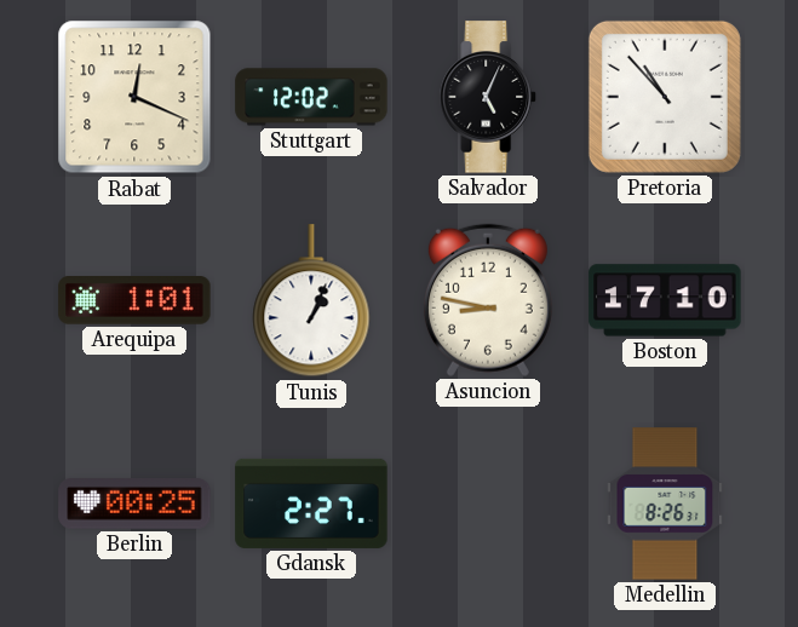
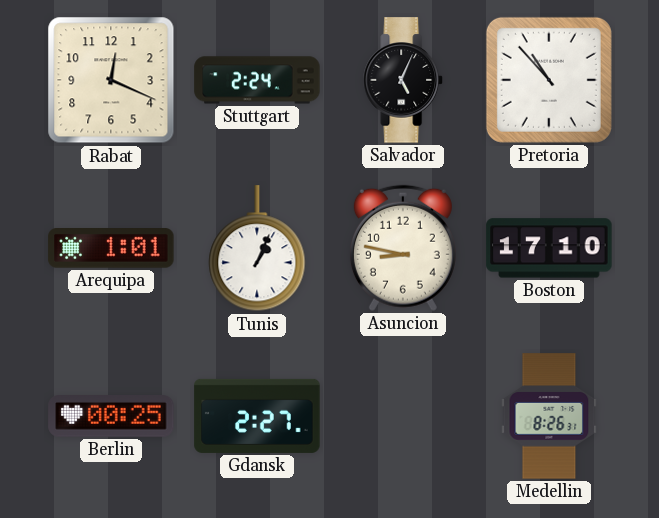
Stuttgart: 12:02 -> 2:24
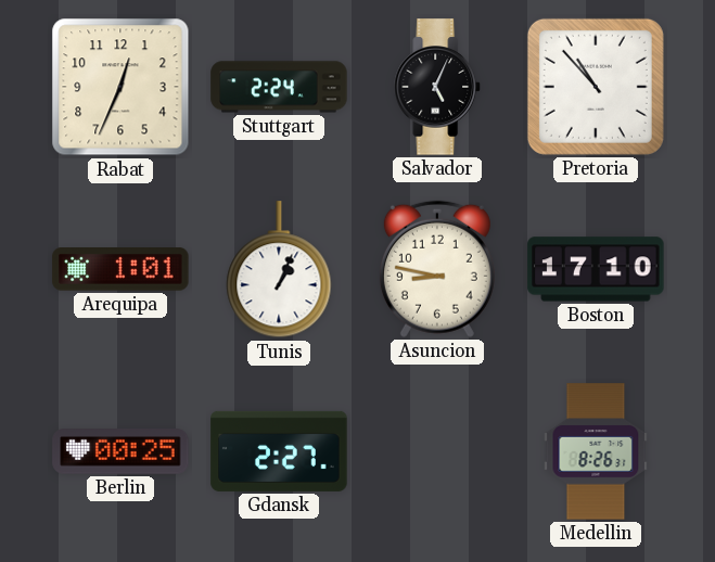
Rabat: 12:19 -> 12:34
